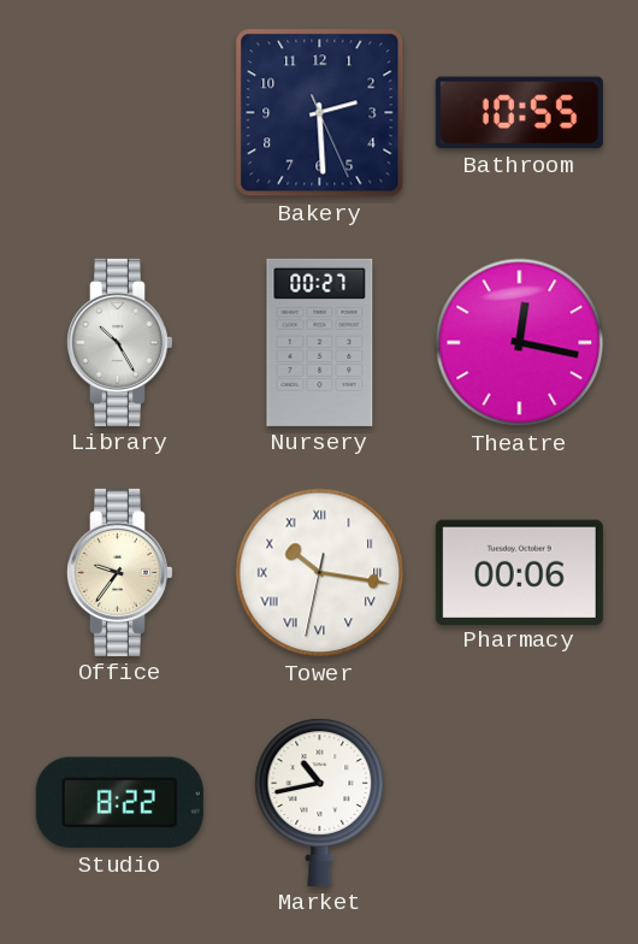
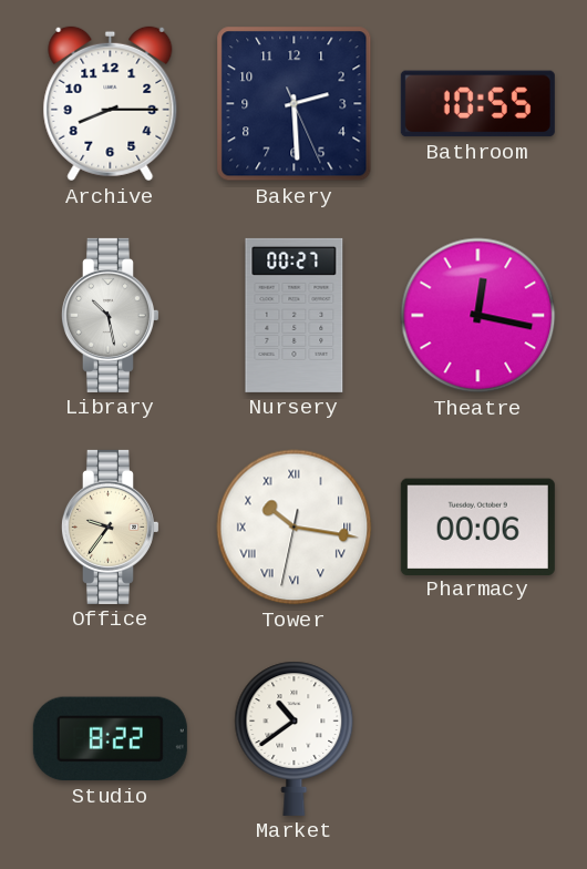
Archive: none -> 8:15
Library: 10:25 -> 10:28
Market: 10:43 -> 10:39
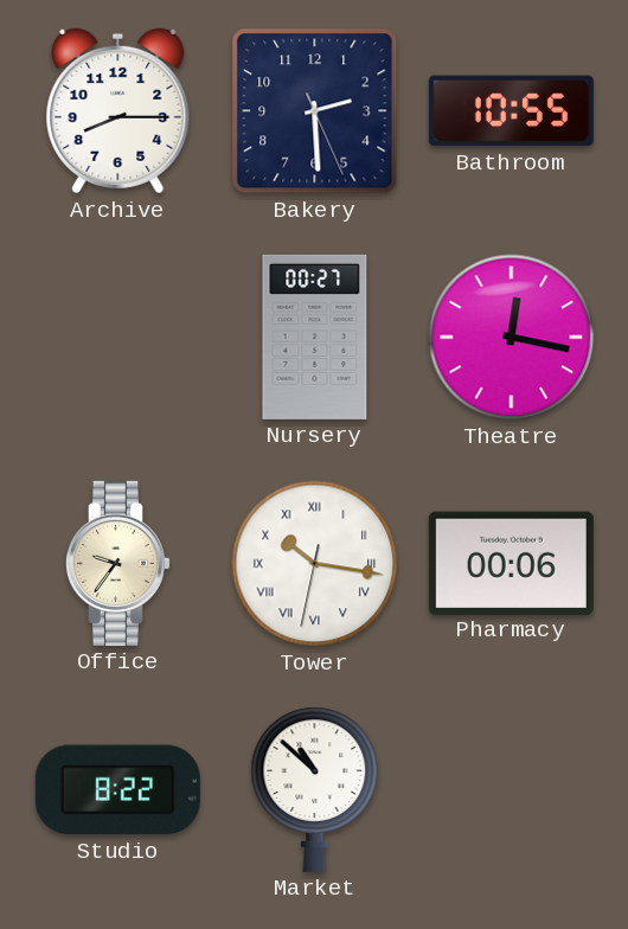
Library: 10:28 -> none
Market: 10:39 -> 10:52
